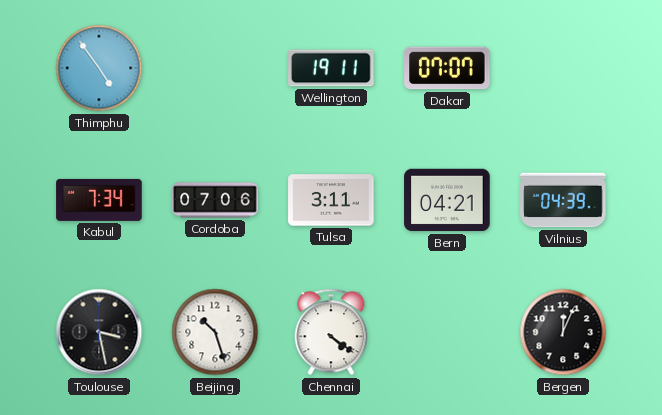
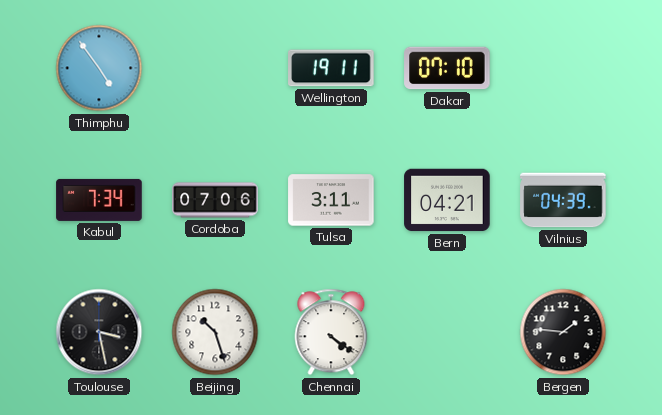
Dakar: 07:07 -> 07:10
Bergen: 12:04 -> 1:46
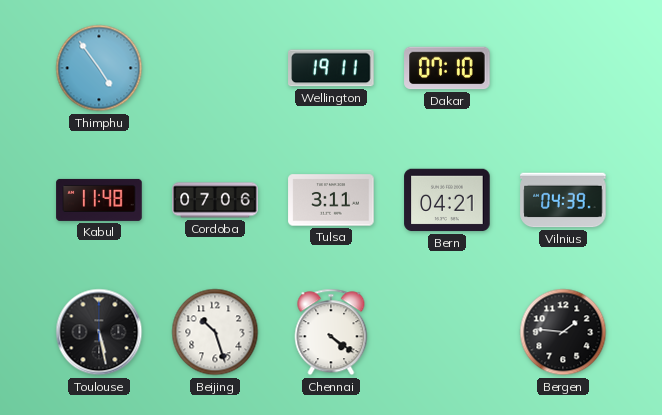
Kabul: 7:34 -> 11:48
Toulouse: 3:28 -> 5:28
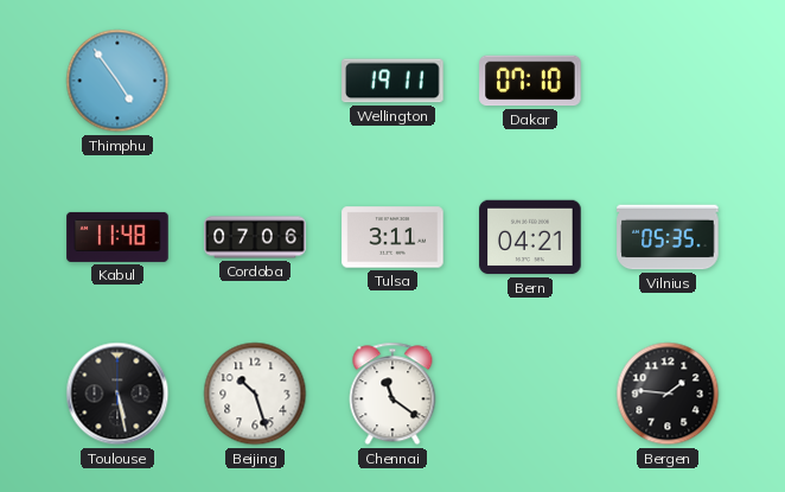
Vilnius: 04:39 -> 05:35
Chennai: 4:21 -> 11:21
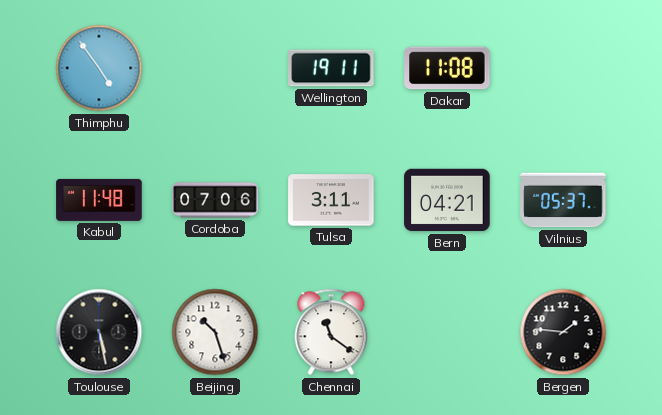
Dakar: 07:10 -> 11:08
Vilnius: 05:35 -> 05:37
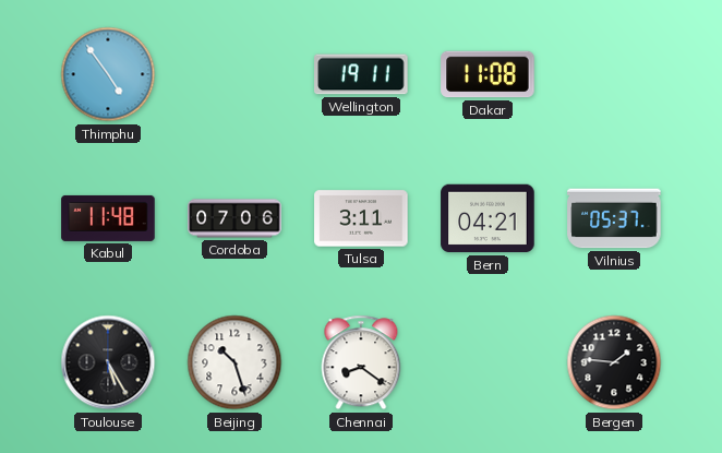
Toulouse: 5:28 -> 5:25
Chennai: 11:21 -> 8:21
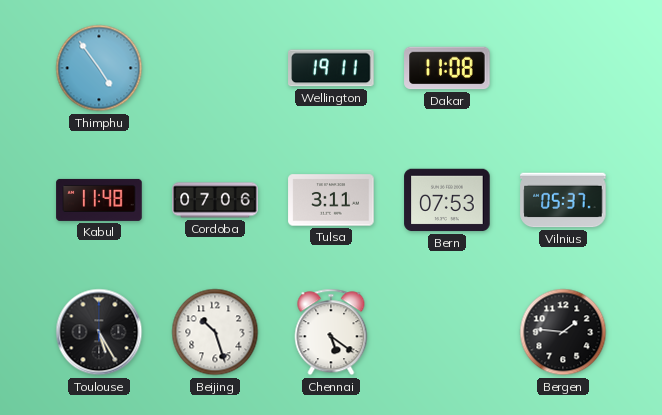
Bern: 04:21 -> 07:53
Chennai: 8:21 -> 5:21
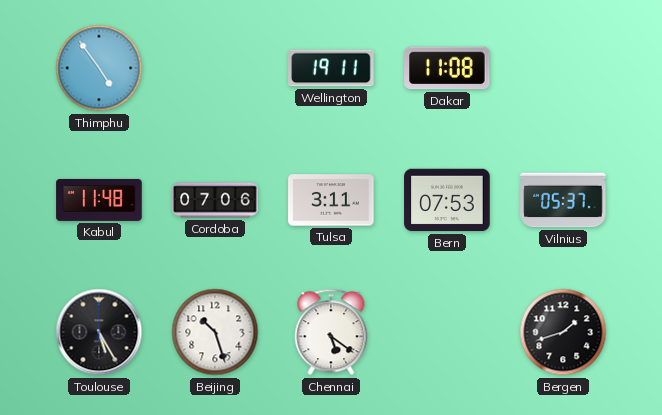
Bergen: 1:46 -> 1:42
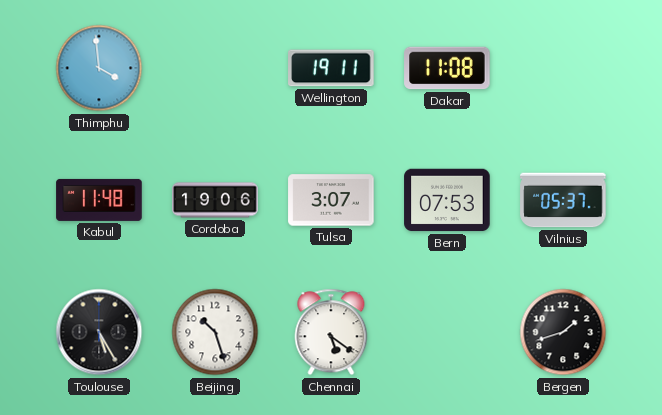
Thimphu: 4:54 -> 3:59
Cordoba: 07:06 -> 19:06
Tulsa: 3:11 -> 3:07
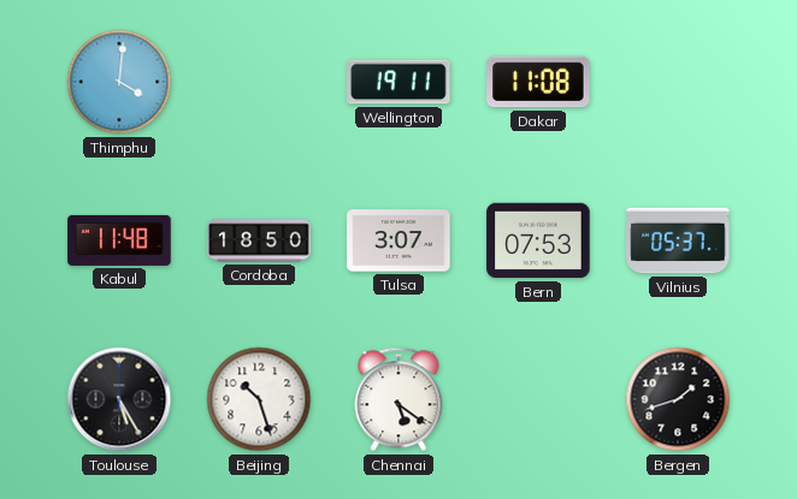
Thimphu: 3:59 -> 4:01
Cordoba: 19:06 -> 18:50
